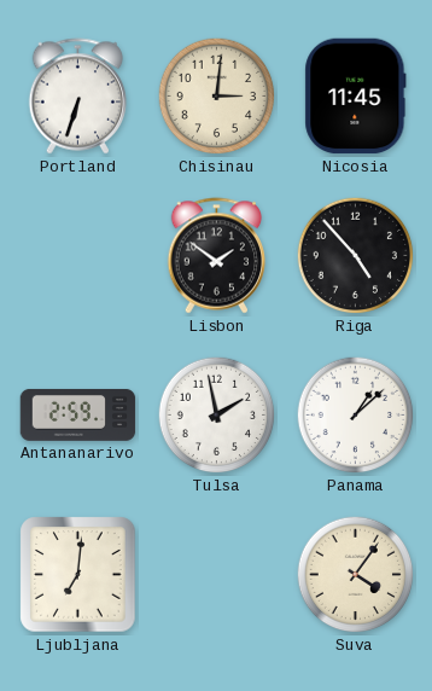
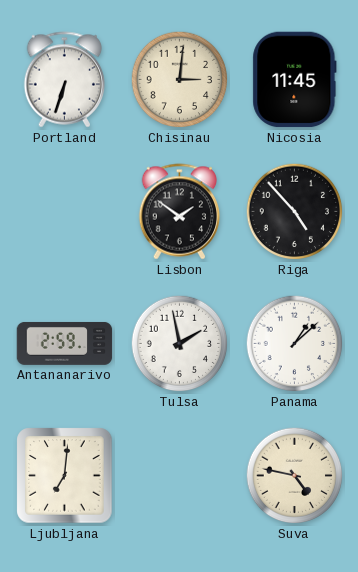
Suva: 4:06 -> 4:47
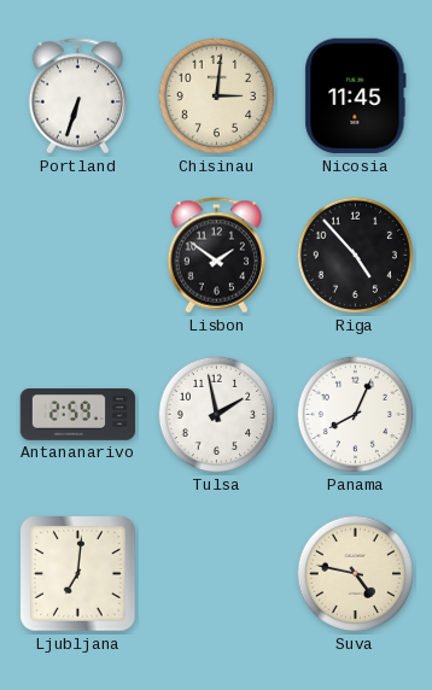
Panama: 1:08 -> 8:04
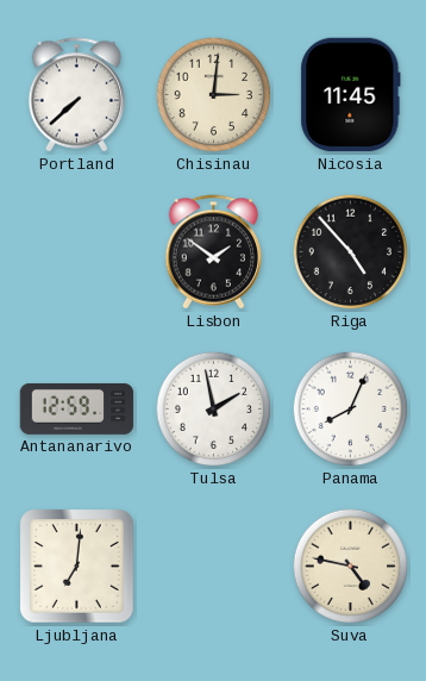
Portland: 6:33 -> 7:38
Antananarivo: 2:59 -> 12:59
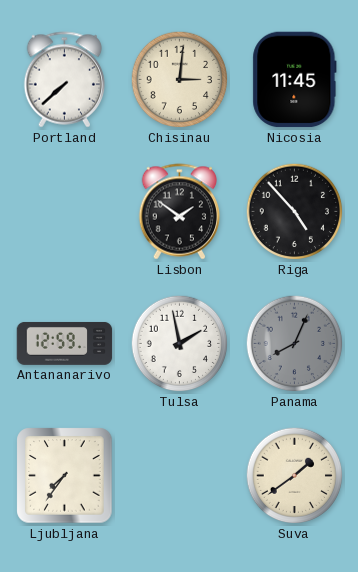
Panama dial: white -> grey
Ljubljana: 7:01 -> 7:36
Suva: 4:47 -> 1:39
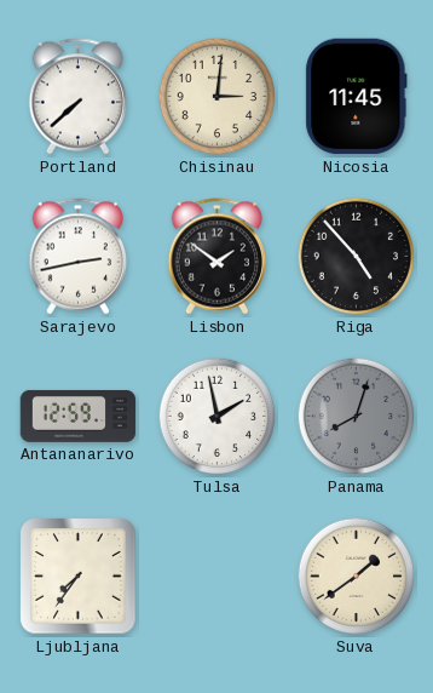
Sarajevo: none -> 2:43
Panama: 8:04 -> 8:03
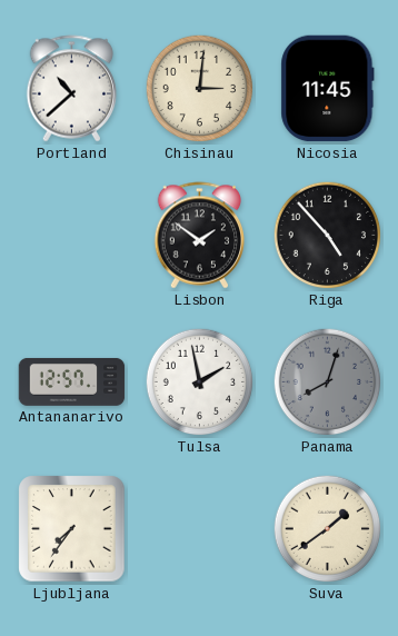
Portland: 7:38 -> 10:38
Sarajevo: 2:43 -> none
Antananarivo: 12:59 -> 12:57
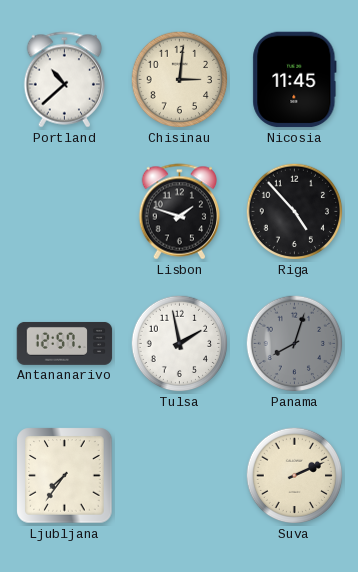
Lisbon: 1:51 -> 1:48
Suva: 1:39 -> 2:11
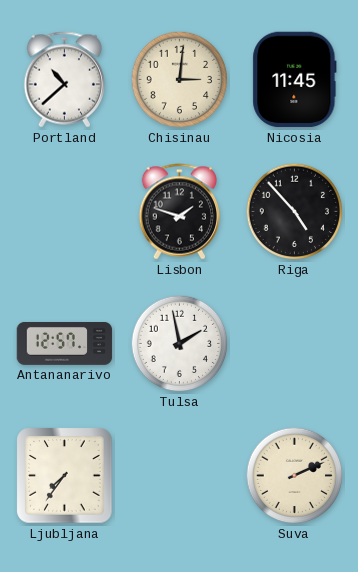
Panama: 8:03 -> none
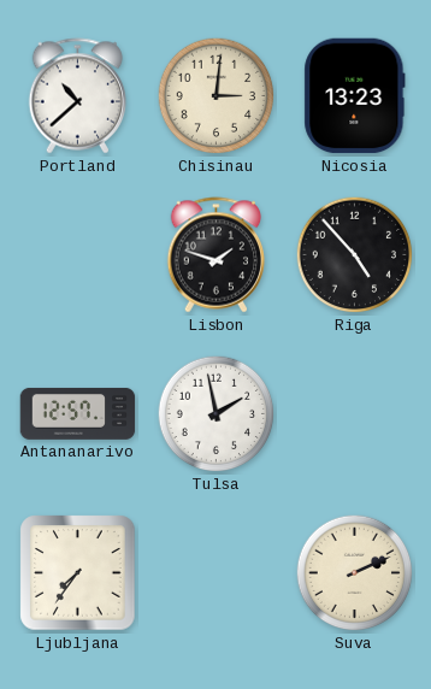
Nicosia: 11:45 -> 13:23
